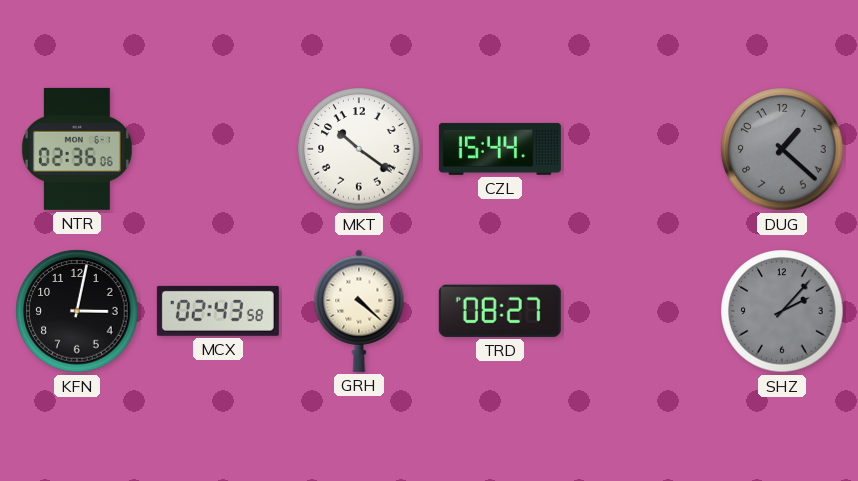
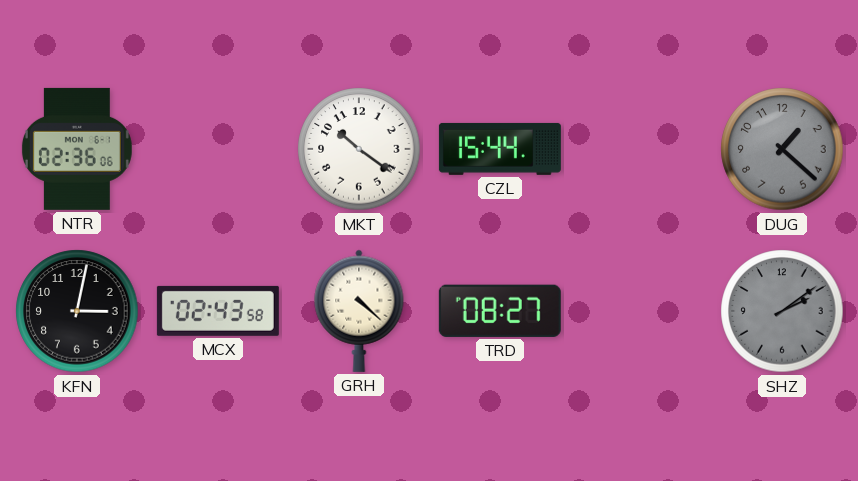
SHZ: 2:07 -> 2:09
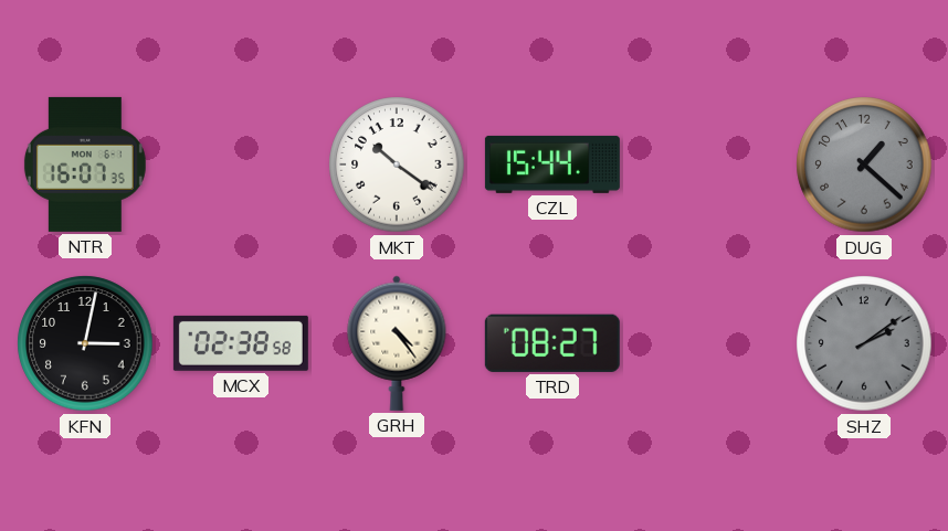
NTR: 02:36 -> 16:07
MCX: 02:43 -> 02:38
GRH: 4:22 -> 4:24
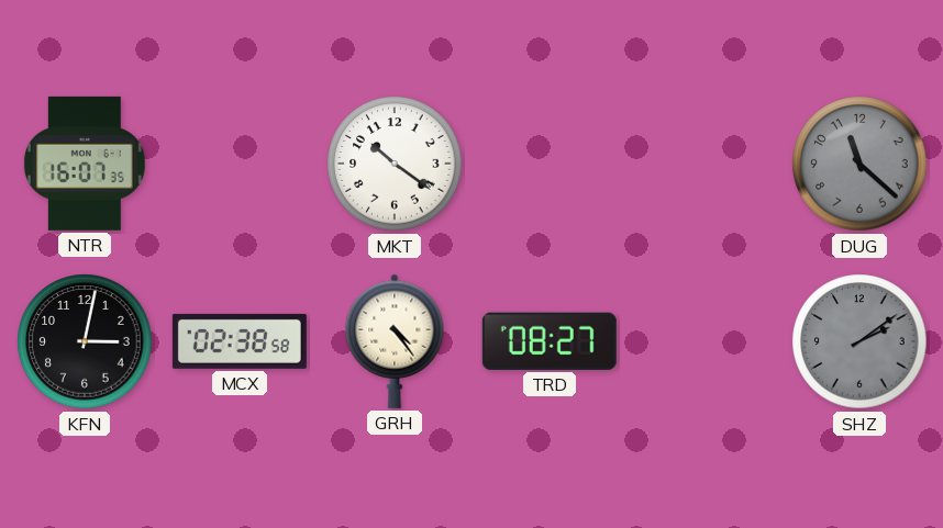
CZL: 15:44 -> none
DUG: 1:22 -> 11:22
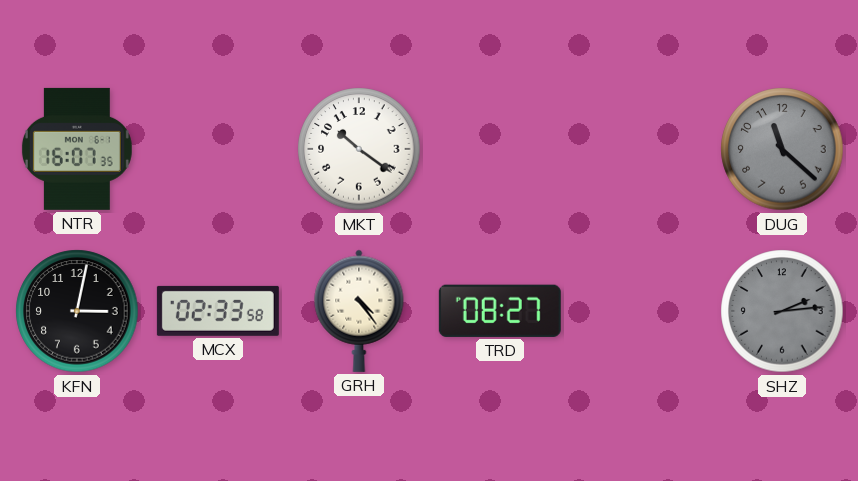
MCX: 02:38 -> 02:33
SHZ: 2:09 -> 2:14
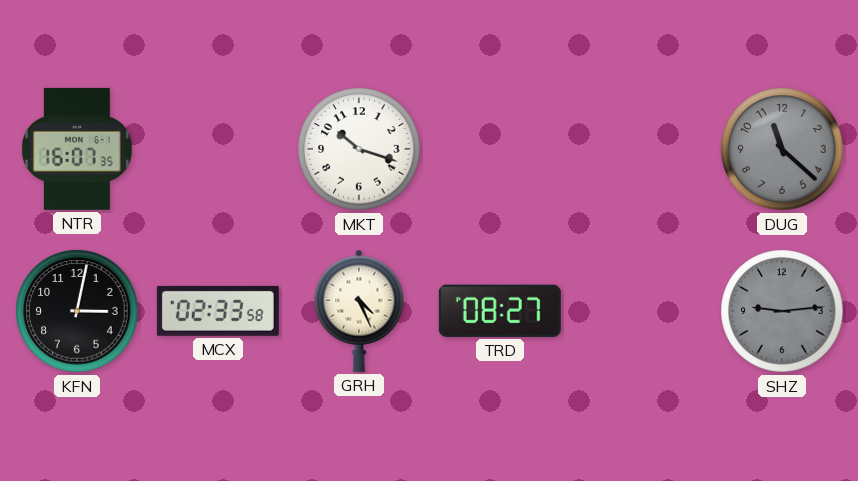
MKT: 10:21 -> 10:18
GRH: 4:24 -> 4:26
SHZ: 2:14 -> 9:14
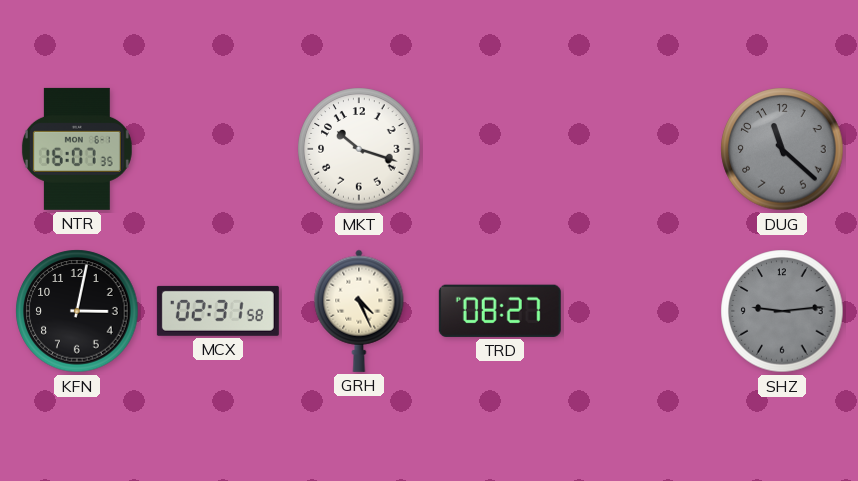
MCX: 02:33 -> 02:31
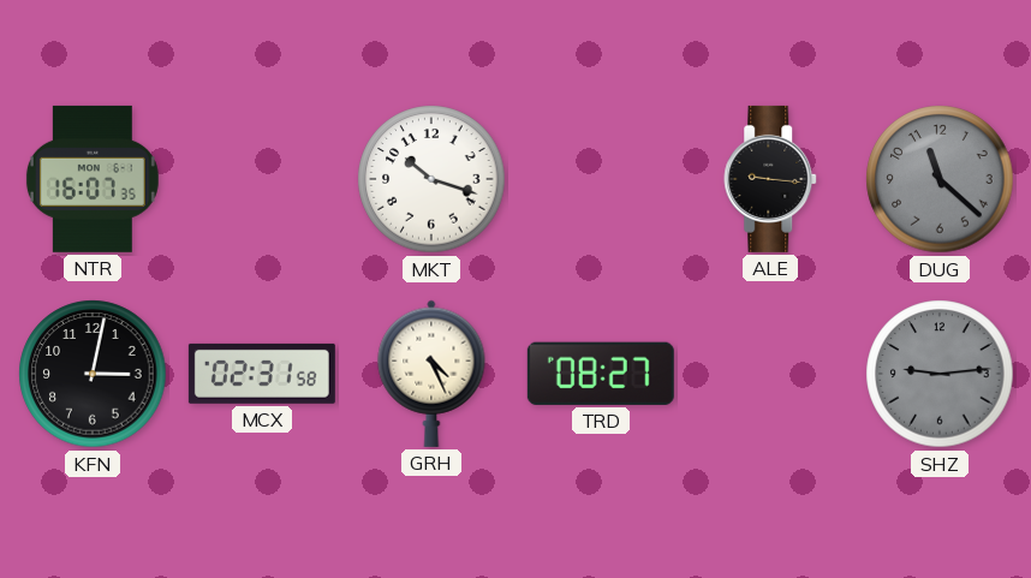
ALE: none -> 9:16
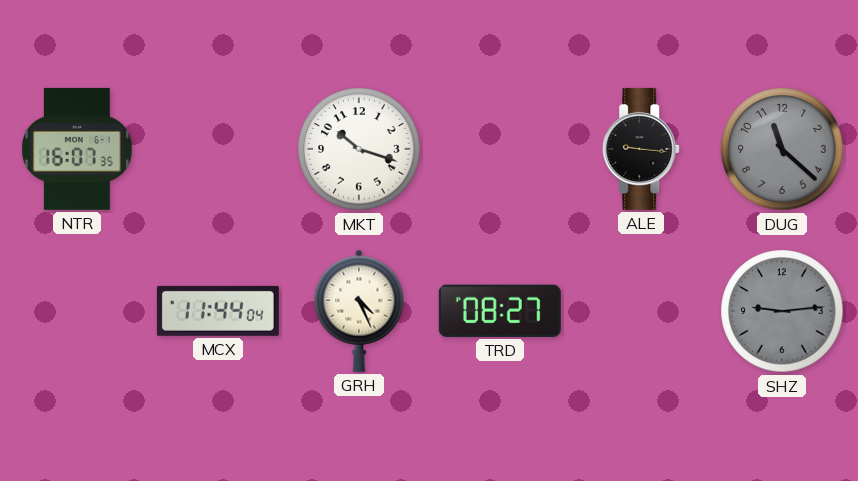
KFN: 3:02 -> none
MCX: 02:31 -> 11:44
